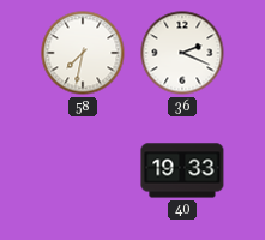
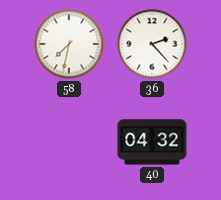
36: 2:19 -> 2:23
40: 19:33 -> 04:32
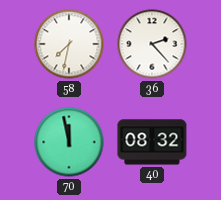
70: none -> 11:58
40: 04:32 -> 08:32
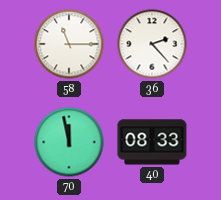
58: 7:32 -> 11:15
40: 08:32 -> 08:33
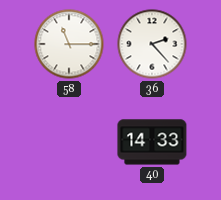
70: 11:58 -> none
40: 08:33 -> 14:33
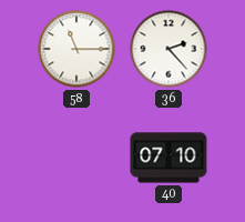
40: 14:33 -> 07:10
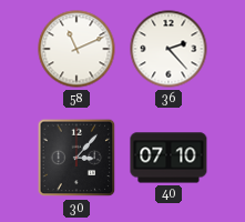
58: 11:15 -> 11:11
30: none -> 3:07
